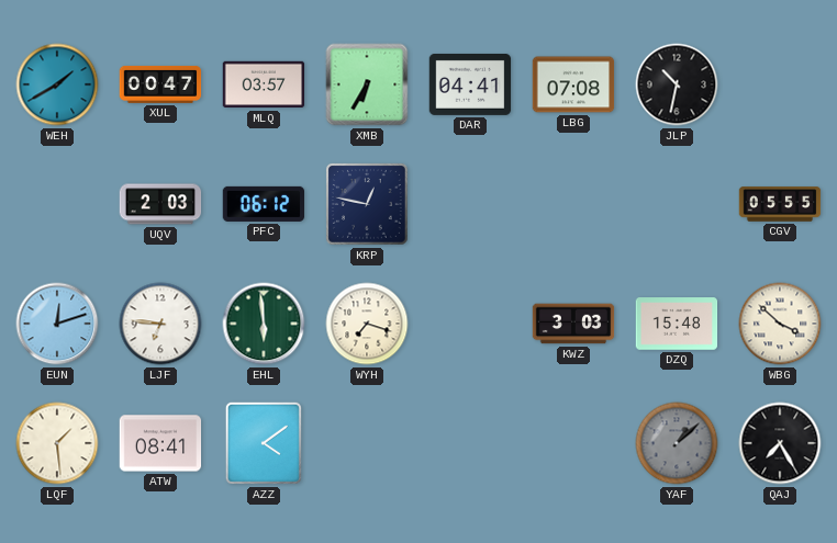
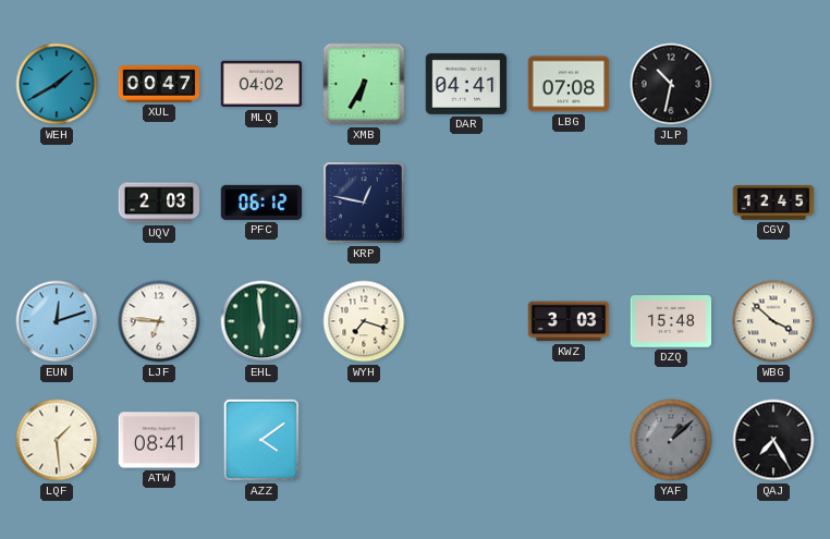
MLQ: 03:57 -> 04:02
CGV: 05:55 -> 12:45
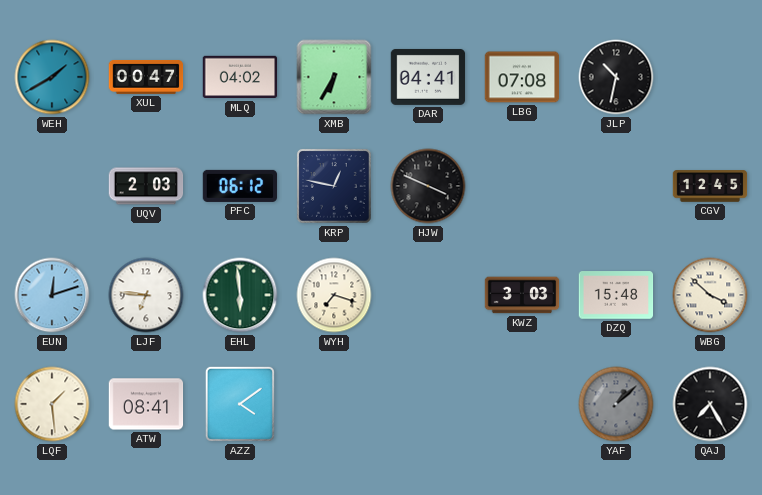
HJW: none -> 3:49
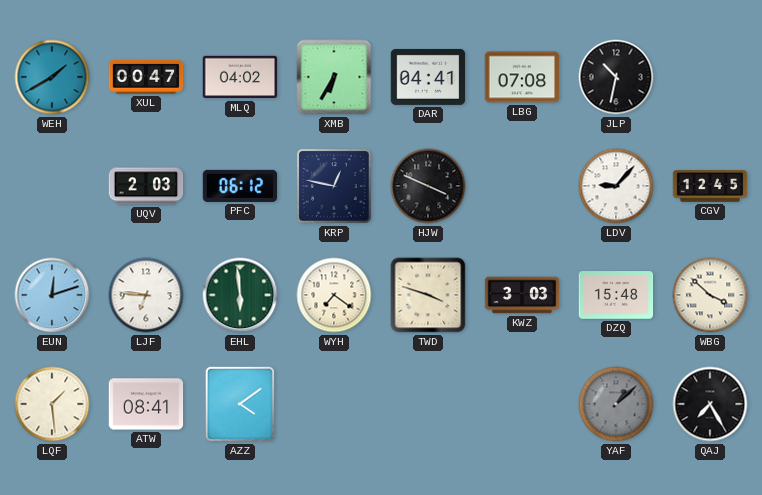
LDV: none -> 9:07
WYH: 7:18 -> 7:21
TWD: none -> 3:48
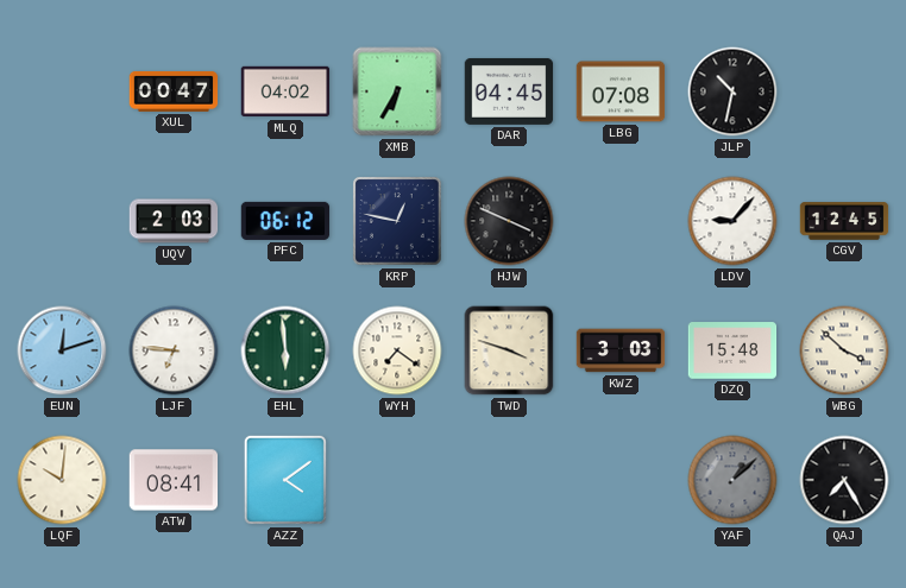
WEH: 1:40 -> none
DAR: 04:41 -> 04:45
LQF: 1:29 -> 10:01
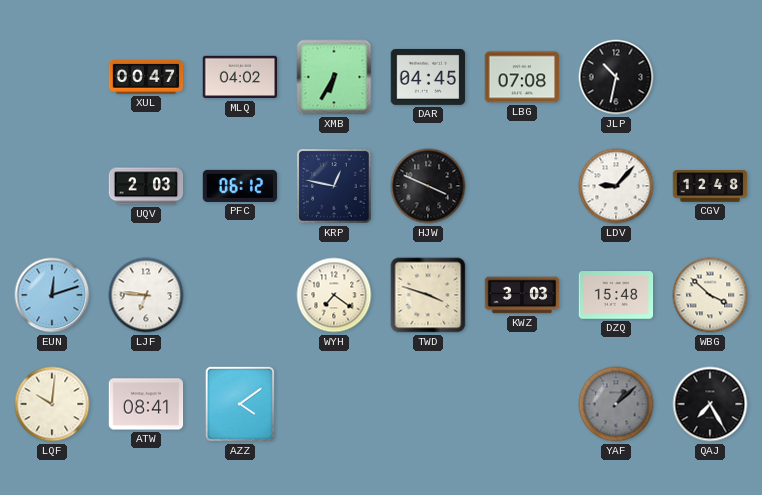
CGV: 12:45 -> 12:48
EHL: 5:59 -> none
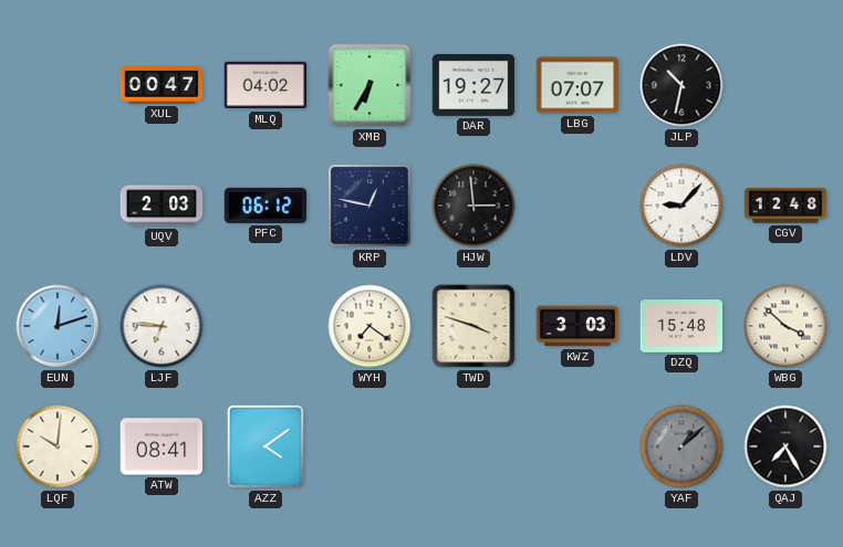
DAR: 04:45 -> 19:27
LBG: 07:08 -> 07:07
HJW: 3:49 -> 2:59
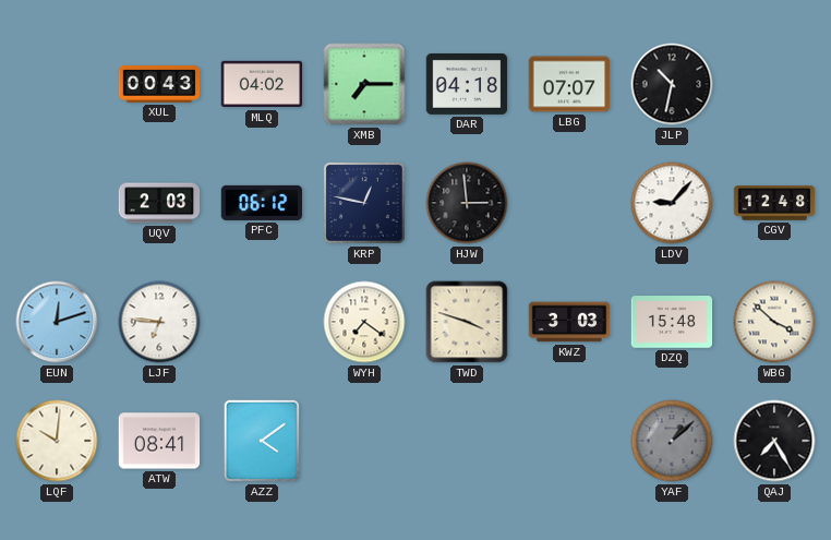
XUL: 00:47 -> 00:43
XMB: 6:35 -> 7:15
DAR: 19:27 -> 04:18
